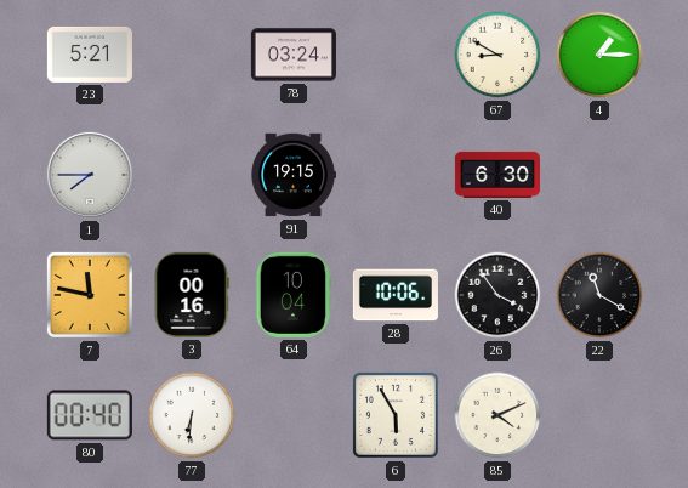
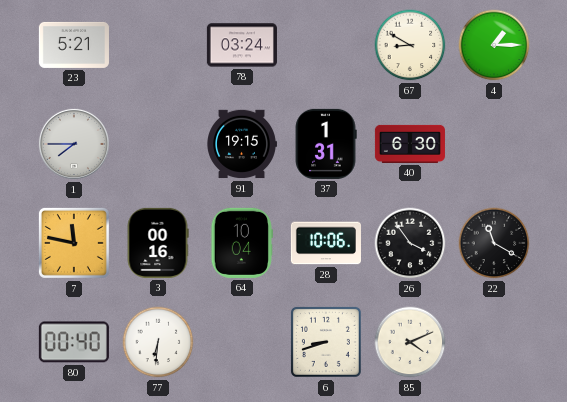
37: none -> 1:31
6: 5:55 -> 8:42
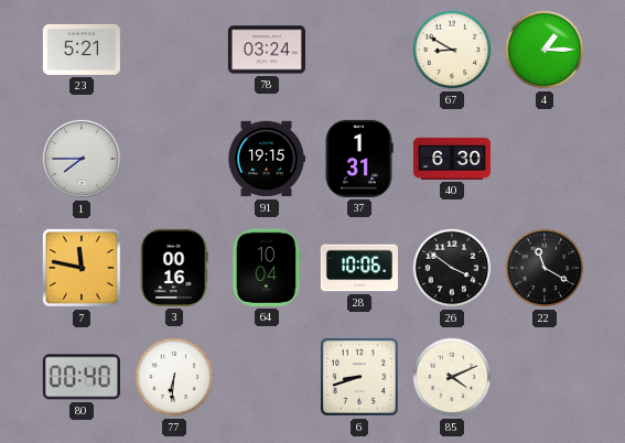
26: 3:54 -> 3:51
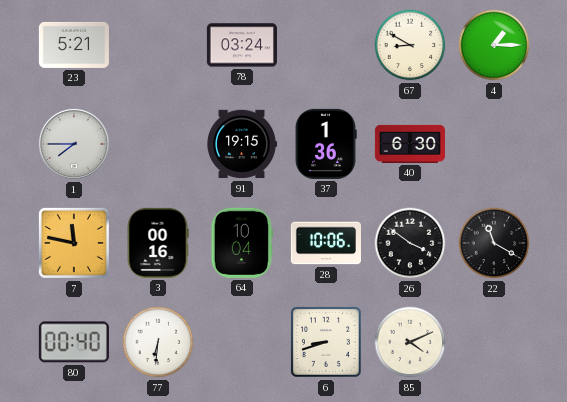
37: 1:31 -> 1:36
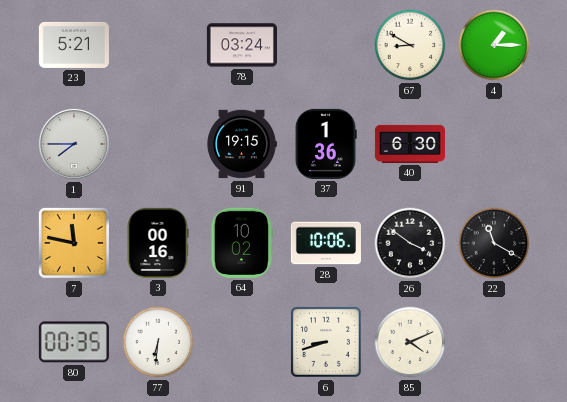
64: 10:04 -> 10:02
80: 00:40 -> 00:35
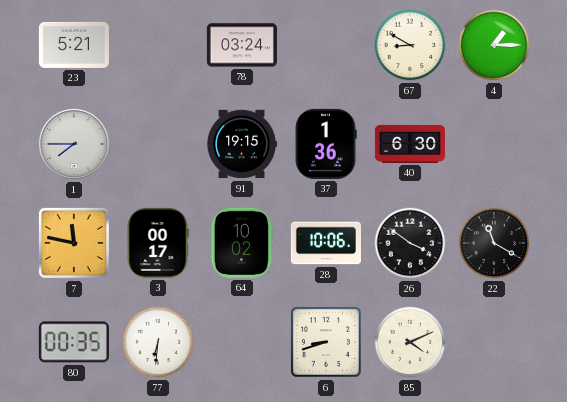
3: 00:16 -> 00:17
